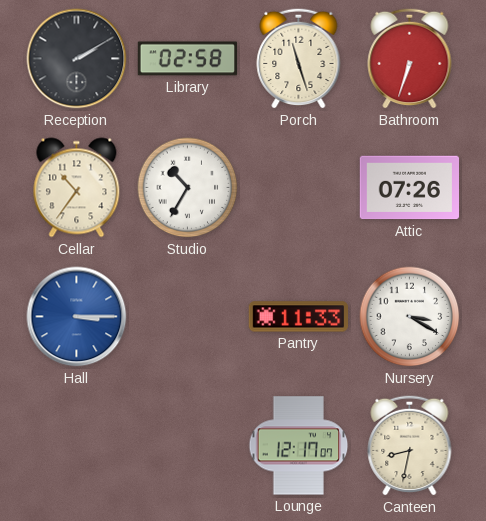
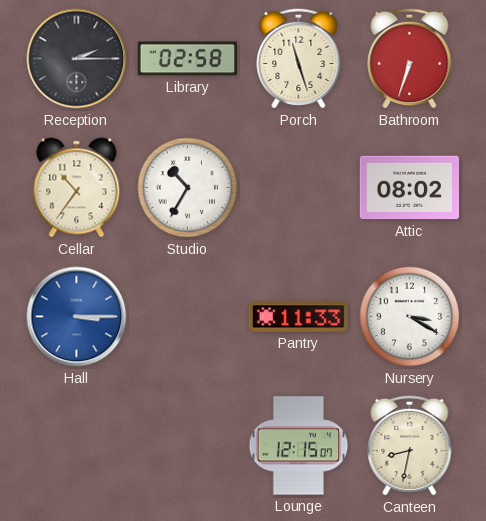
Reception: 2:10 -> 2:15
Attic: 07:26 -> 08:02
Lounge: 12:17 -> 12:15
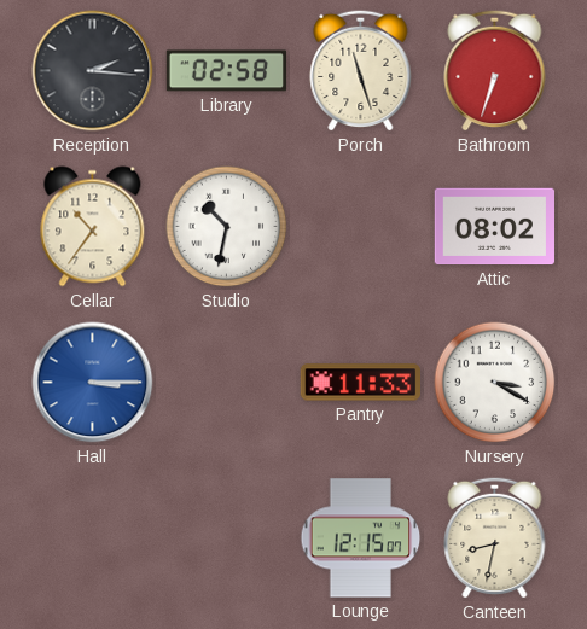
Reception: 2:15 -> 2:16
Studio: 10:35 -> 10:32
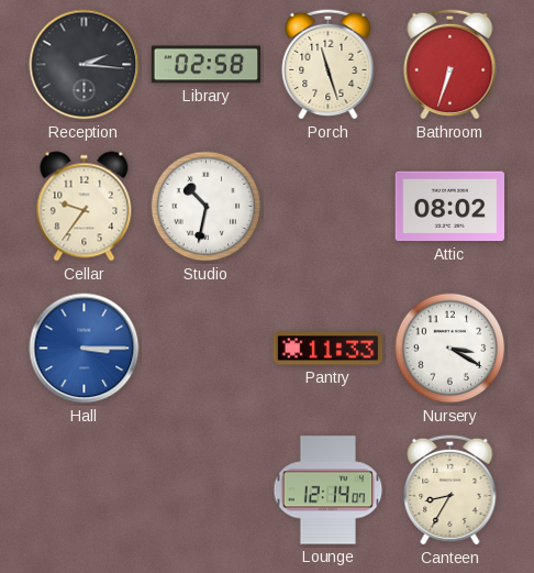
Cellar: 10:36 -> 9:36
Lounge: 12:15 -> 12:14
Canteen: 8:32 -> 8:35
